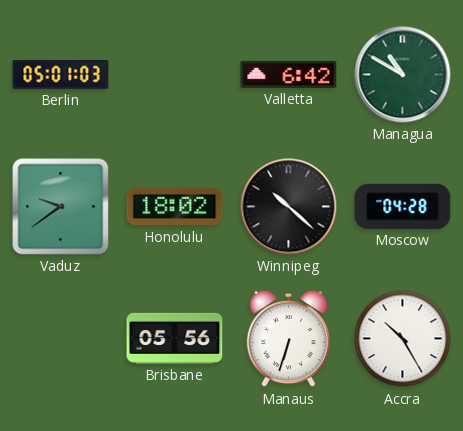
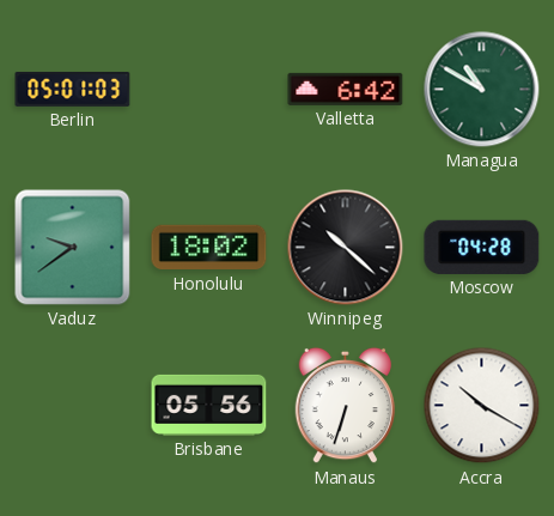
Accra: 10:25 -> 10:20
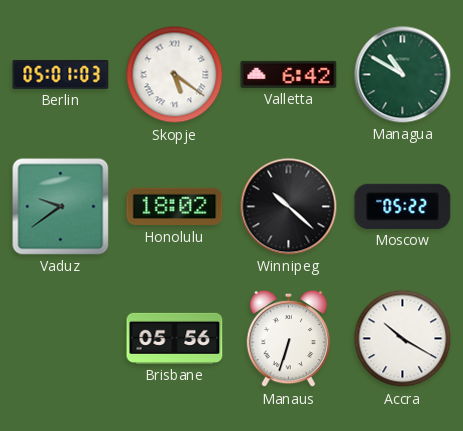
Skopje: none -> 5:21
Moscow: 04:28 -> 05:22
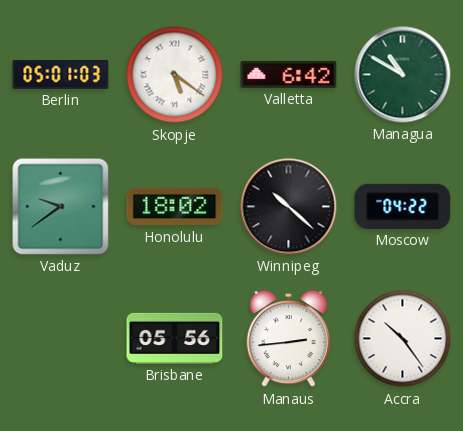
Moscow: 05:22 -> 04:22
Manaus: 6:33 -> 2:44
Accra: 10:20 -> 10:24
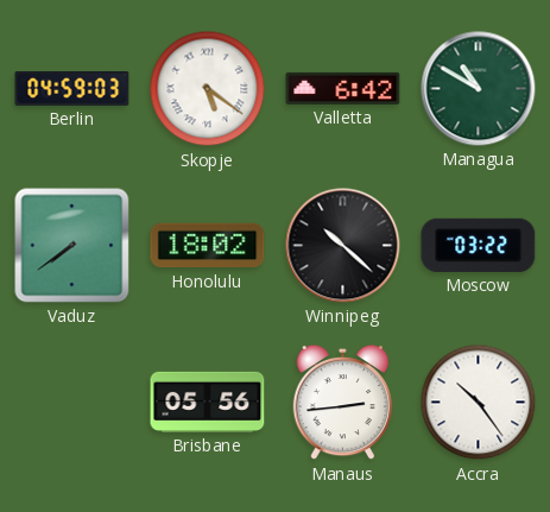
Berlin: 05:01 -> 04:59
Vaduz: 9:39 -> 7:39
Moscow: 04:22 -> 03:22
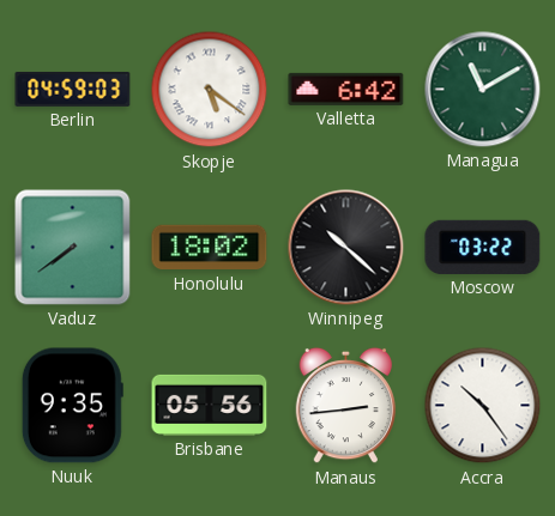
Managua: 10:50 -> 11:10
Nuuk: none -> 9:35
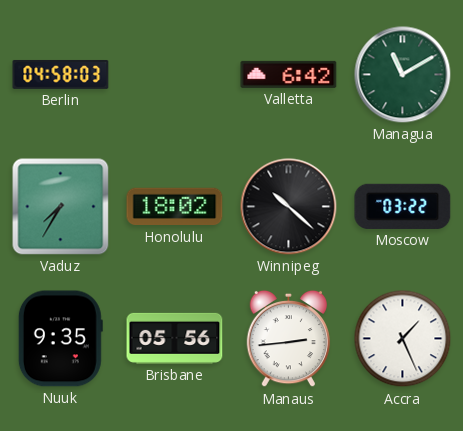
Berlin: 04:59 -> 04:58
Skopje: 5:21 -> none
Vaduz: 7:39 -> 7:35
Accra: 10:24 -> 1:26
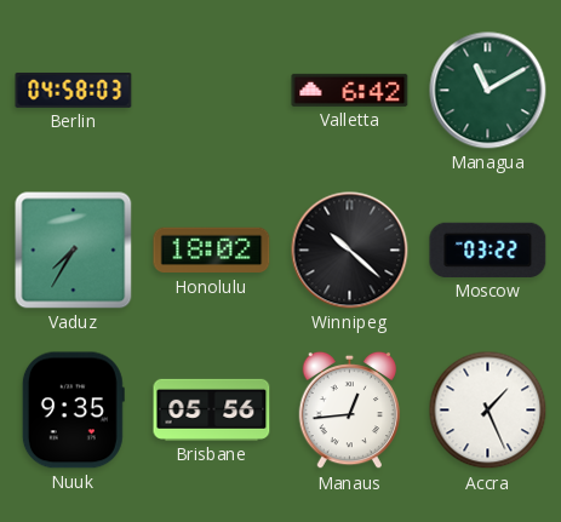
Manaus: 2:44 -> 12:44
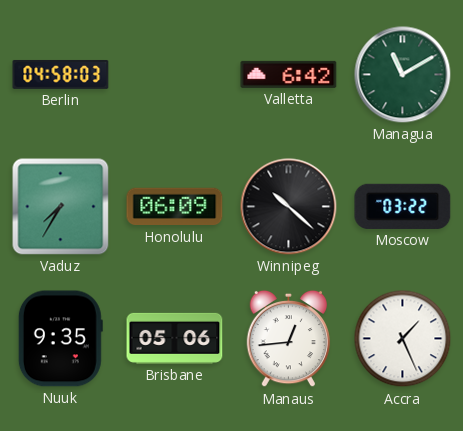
Honolulu: 18:02 -> 06:09
Brisbane: 05:56 -> 05:06
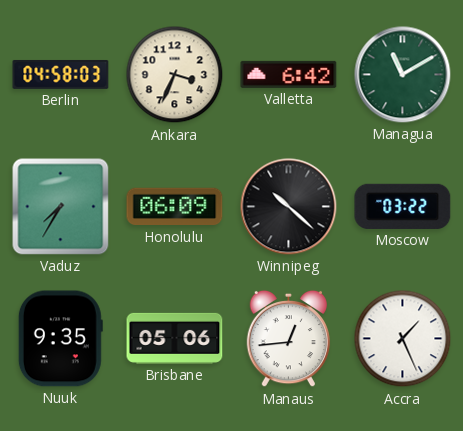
Ankara: none -> 3:34
